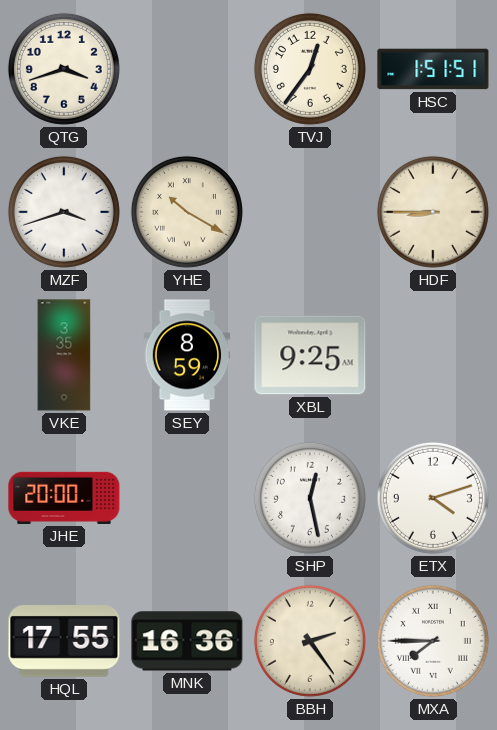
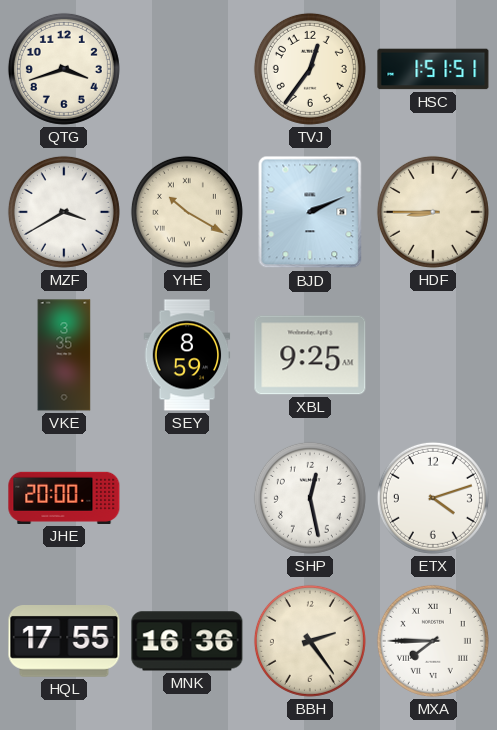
MZF: 3:42 -> 3:40
BJD: none -> 2:11
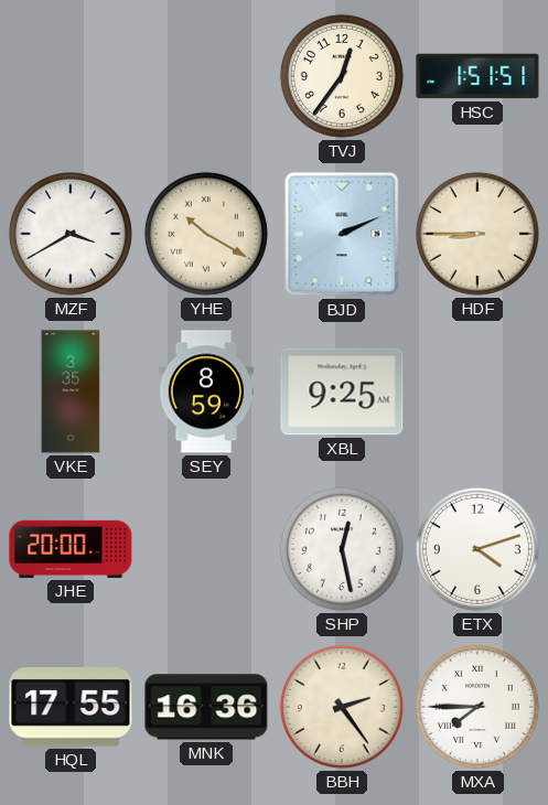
QTG: 3:42 -> none
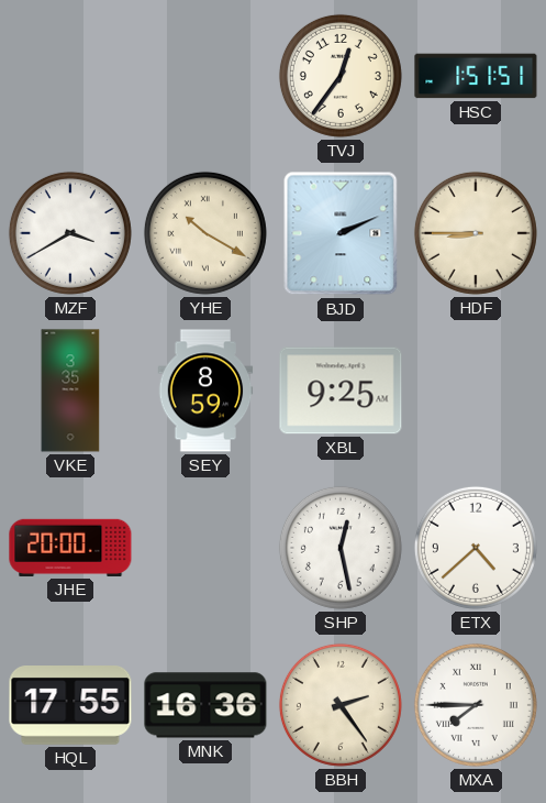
ETX: 4:12 -> 4:38
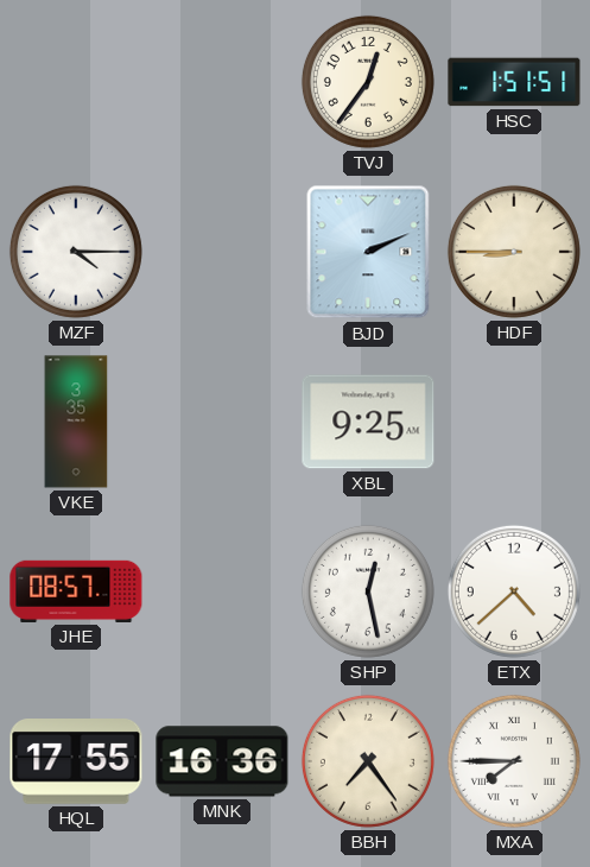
MZF: 3:40 -> 4:15
YHE: 10:20 -> none
SEY: 8:59 -> none
JHE: 20:00 -> 08:57
BBH: 2:24 -> 7:24
